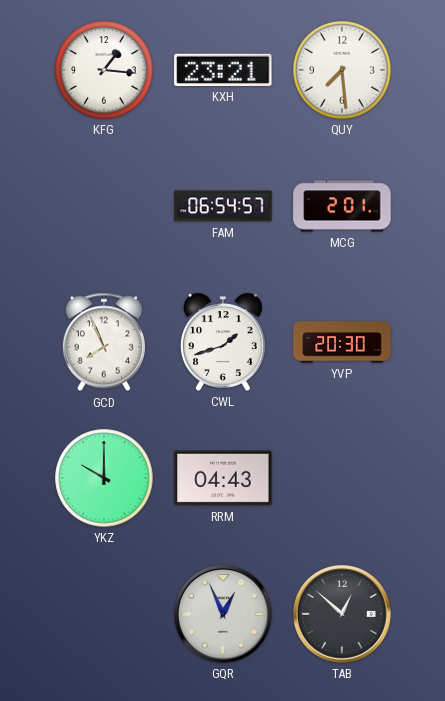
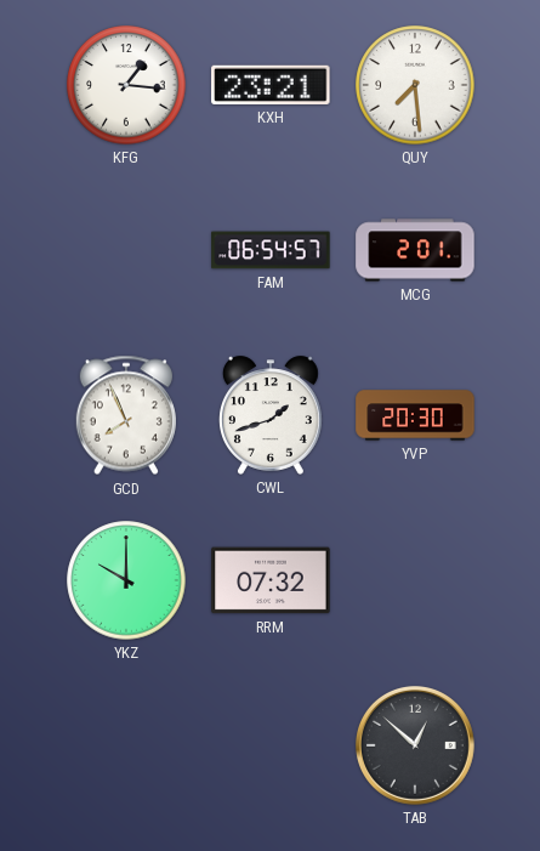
RRM: 04:43 -> 07:32
GQR: 12:56 -> none
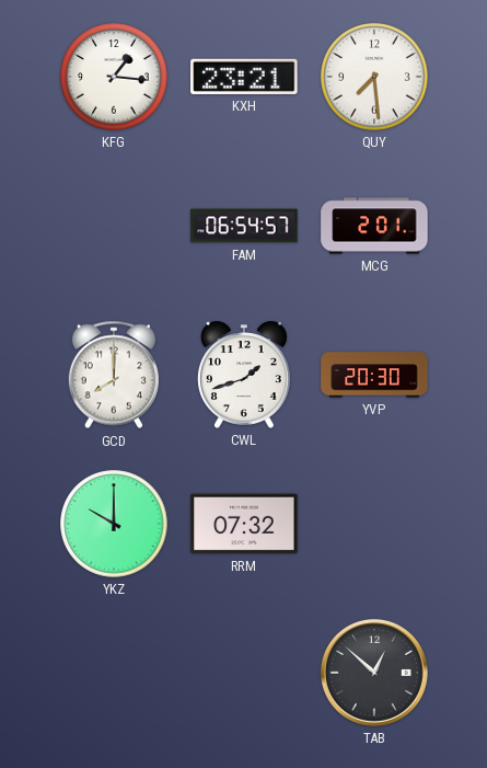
GCD: 7:56 -> 8:00
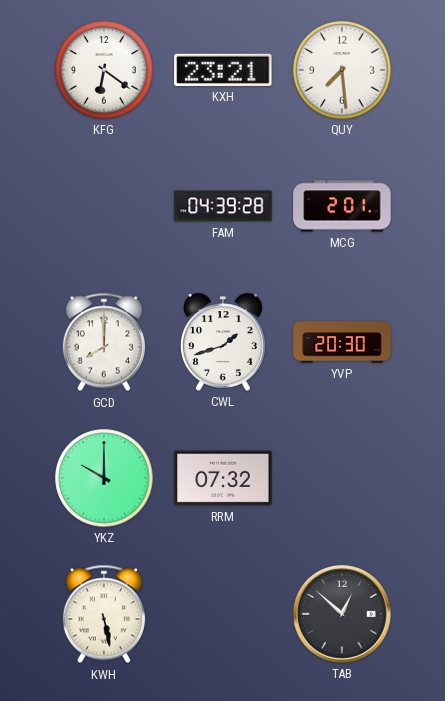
KFG: 1:16 -> 6:21
FAM: 06:54 -> 04:39
KWH: none -> 5:28
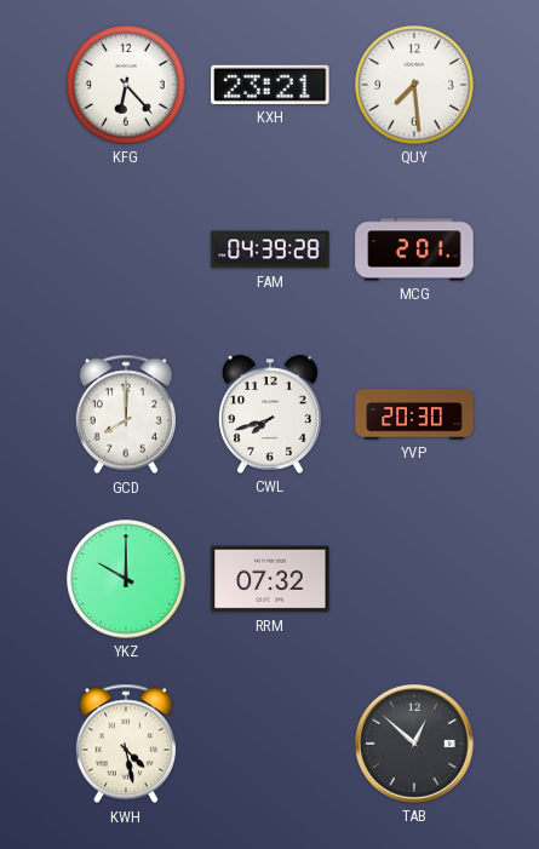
KFG: 6:21 -> 6:23
CWL: 1:42 -> 7:42
KWH: 5:28 -> 4:28
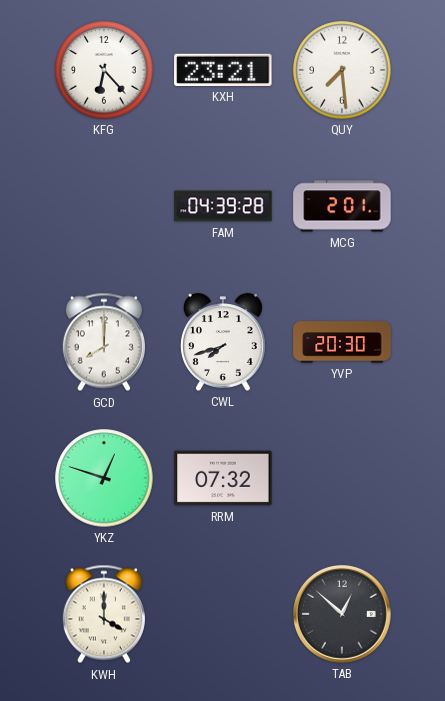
YKZ: 10:00 -> 12:48
KWH: 4:28 -> 4:00
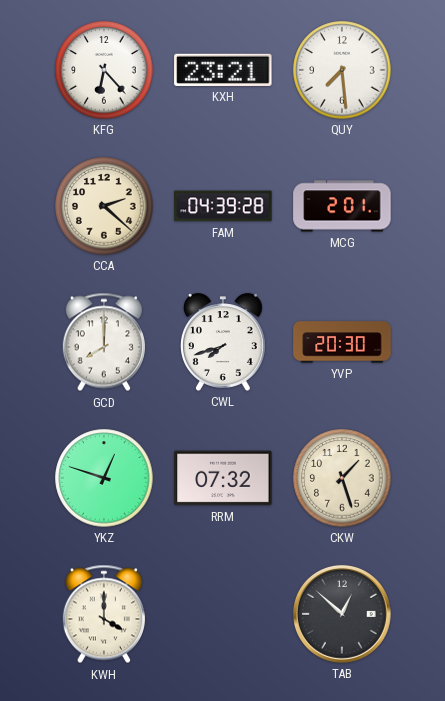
CCA: none -> 2:22
CKW: none -> 1:27
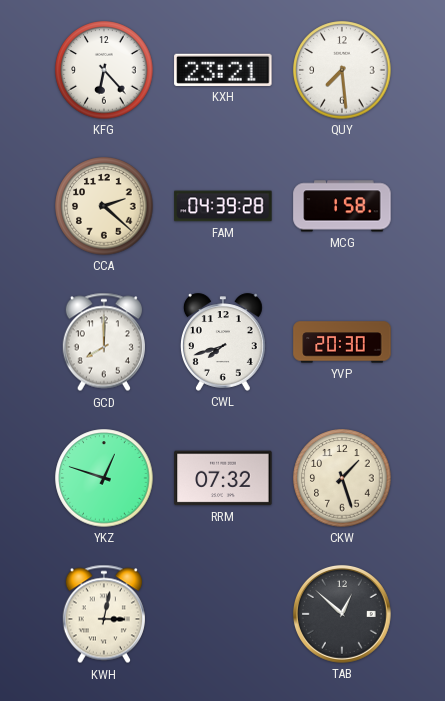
MCG: 2:01 -> 1:58
KWH: 4:00 -> 3:02
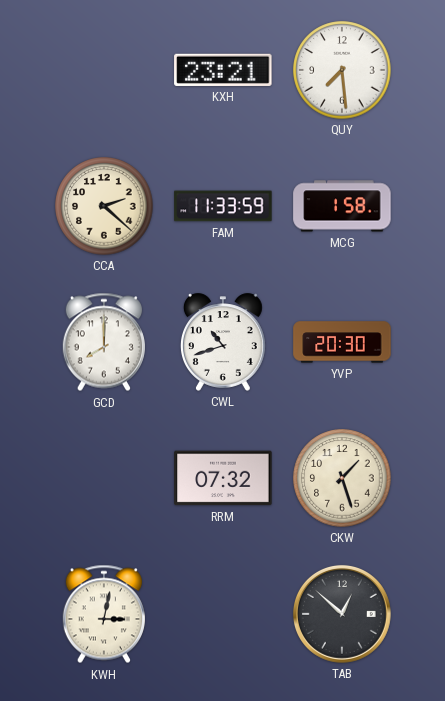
KFG: 6:23 -> none
FAM: 04:39 -> 11:33
CWL: 7:42 -> 10:42
YKZ: 12:48 -> none
